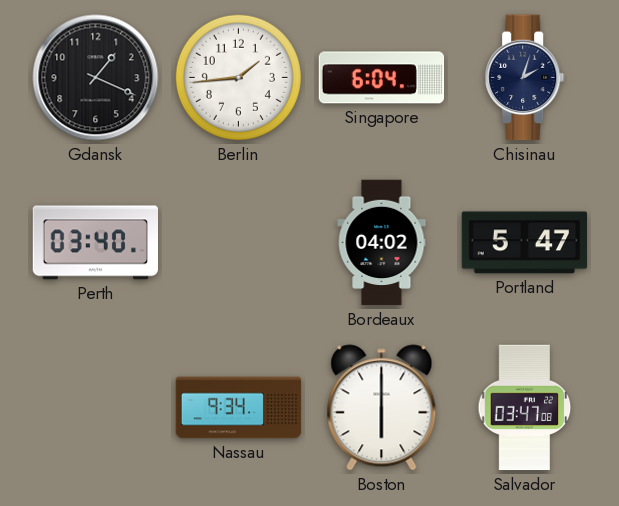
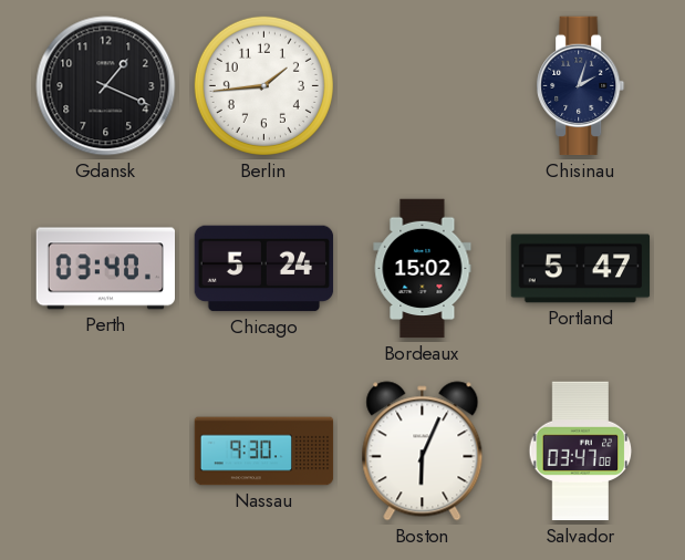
Singapore: 6:04 -> none
Chicago: none -> 5:24
Bordeaux: 04:02 -> 15:02
Nassau: 9:34 -> 9:30
Boston: 6:00 -> 6:04
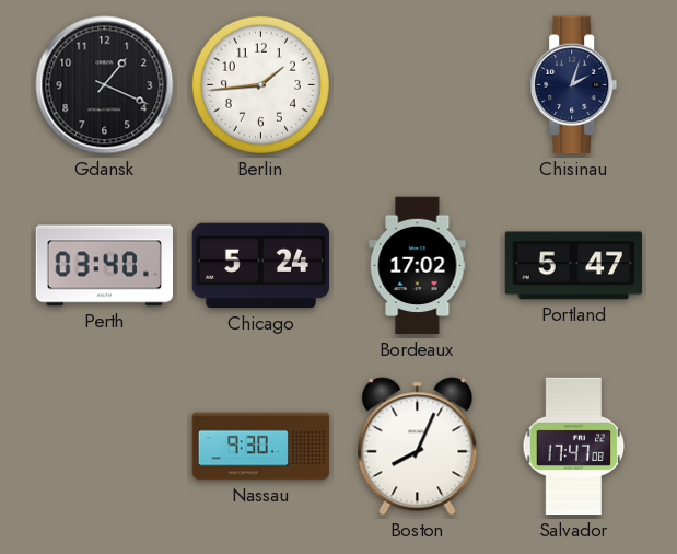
Bordeaux: 15:02 -> 17:02
Boston: 6:04 -> 8:04
Salvador: 03:47 -> 17:47
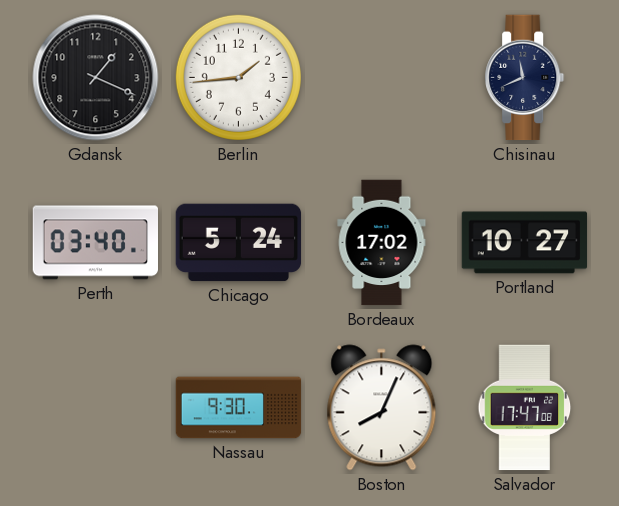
Chisinau: 2:03 -> 11:41
Portland: 5:47 -> 10:27
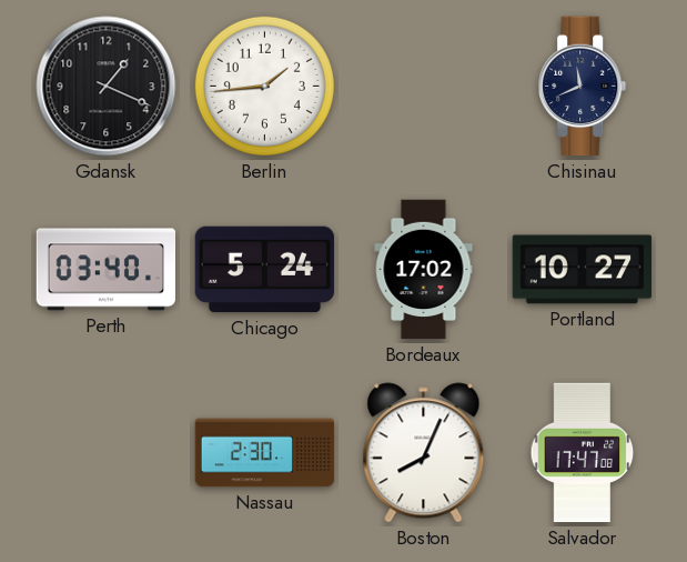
Nassau: 9:30 -> 2:30
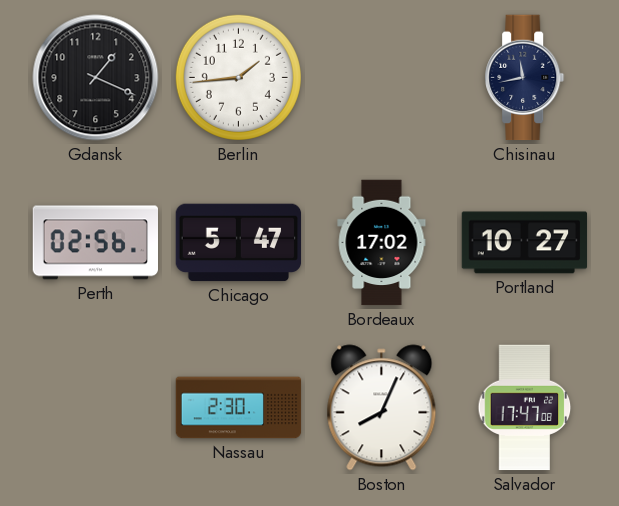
Chisinau: 11:41 -> 11:43
Perth: 03:40 -> 02:56
Chicago: 5:24 -> 5:47
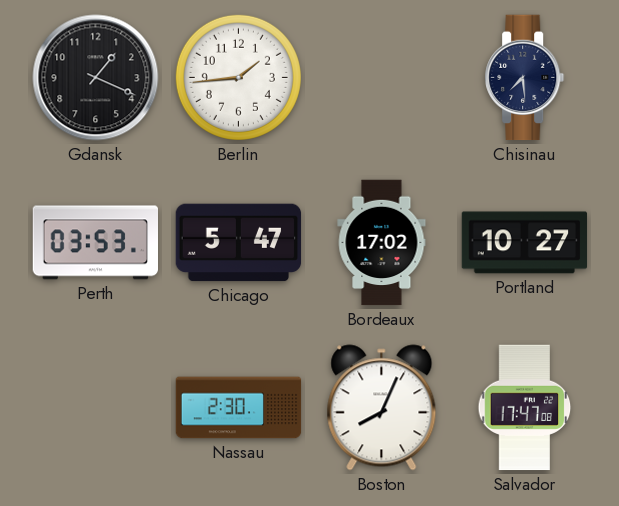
Chisinau: 11:43 -> 7:29
Perth: 02:56 -> 03:53
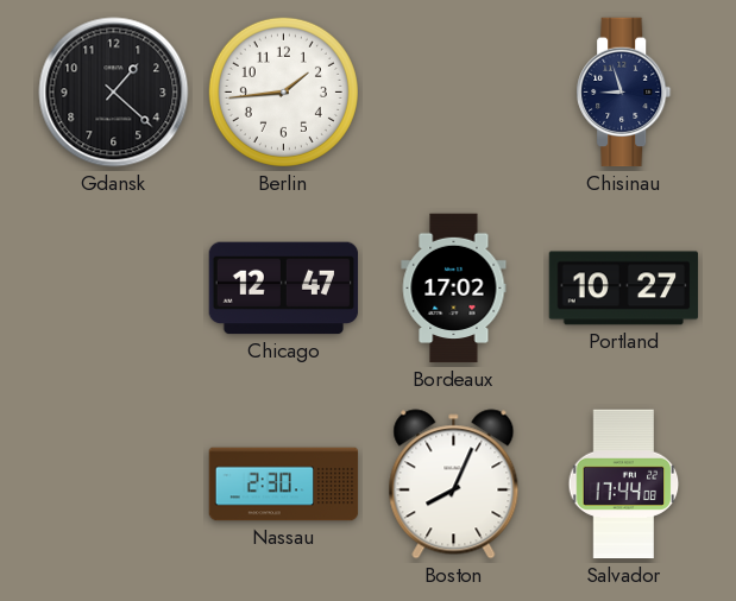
Gdansk: 1:19 -> 1:22
Chisinau: 7:29 -> 8:57
Perth: 03:53 -> none
Chicago: 5:47 -> 12:47
Salvador: 17:47 -> 17:44
